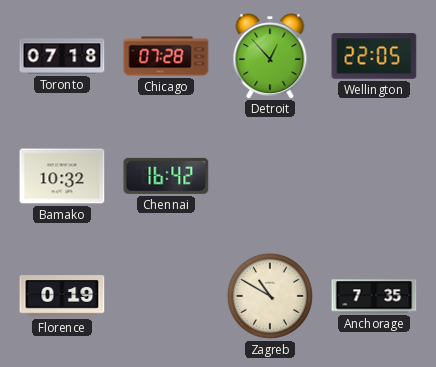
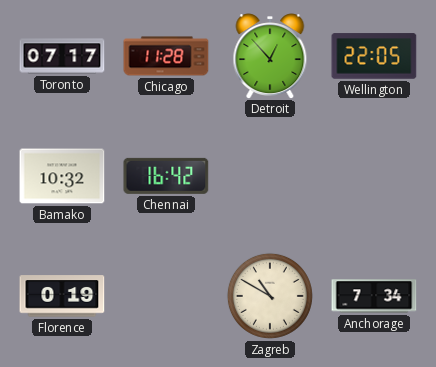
Toronto: 07:18 -> 07:17
Chicago: 07:28 -> 11:28
Anchorage: 7:35 -> 7:34
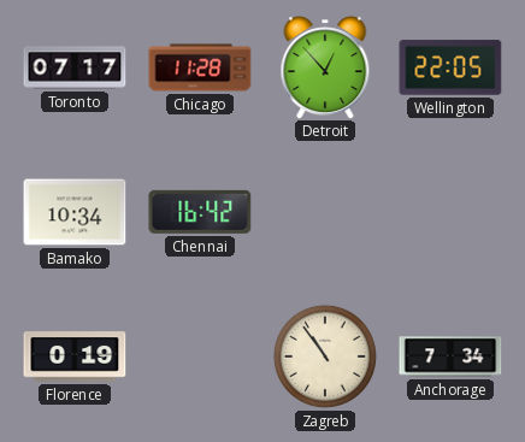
Bamako: 10:32 -> 10:34
Zagreb: 10:50 -> 10:54
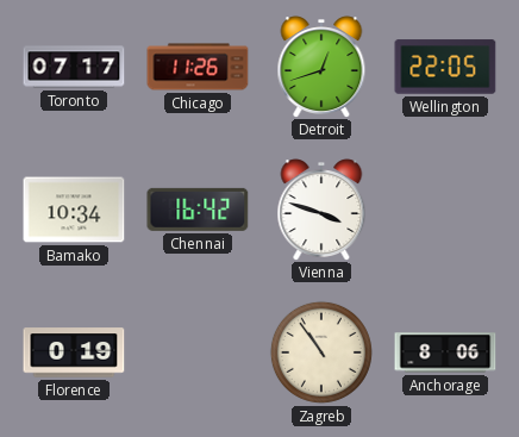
Chicago: 11:28 -> 11:26
Detroit: 12:53 -> 12:42
Vienna: none -> 3:48
Anchorage: 7:34 -> 8:06
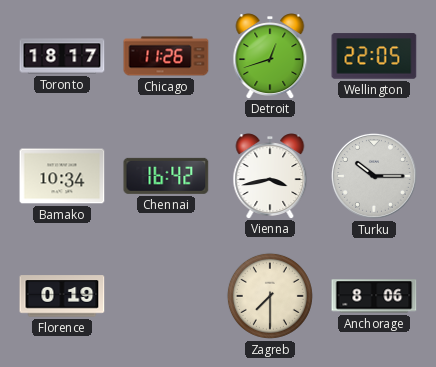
Toronto: 07:17 -> 18:17
Vienna: 3:48 -> 3:43
Turku: none -> 10:15
Zagreb: 10:54 -> 7:30
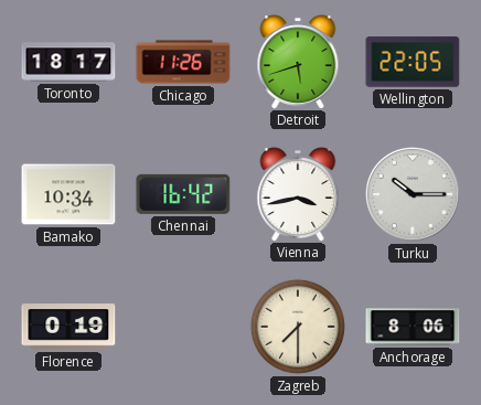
Detroit: 12:42 -> 5:42
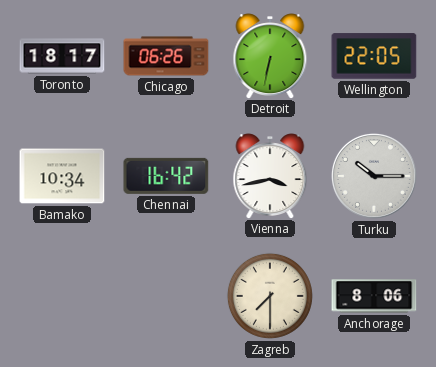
Chicago: 11:26 -> 06:26
Detroit: 5:42 -> 6:32
Florence: 0:19 -> none
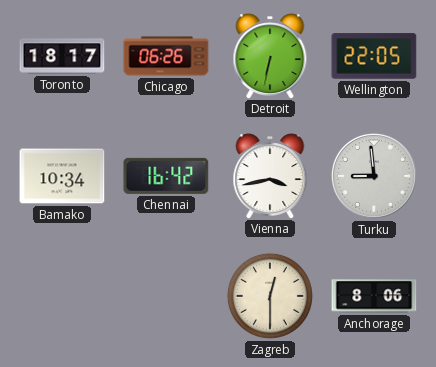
Turku: 10:15 -> 8:59
Zagreb: 7:30 -> 12:30
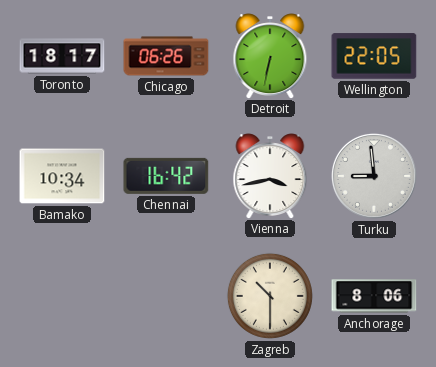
Zagreb: 12:30 -> 10:30
